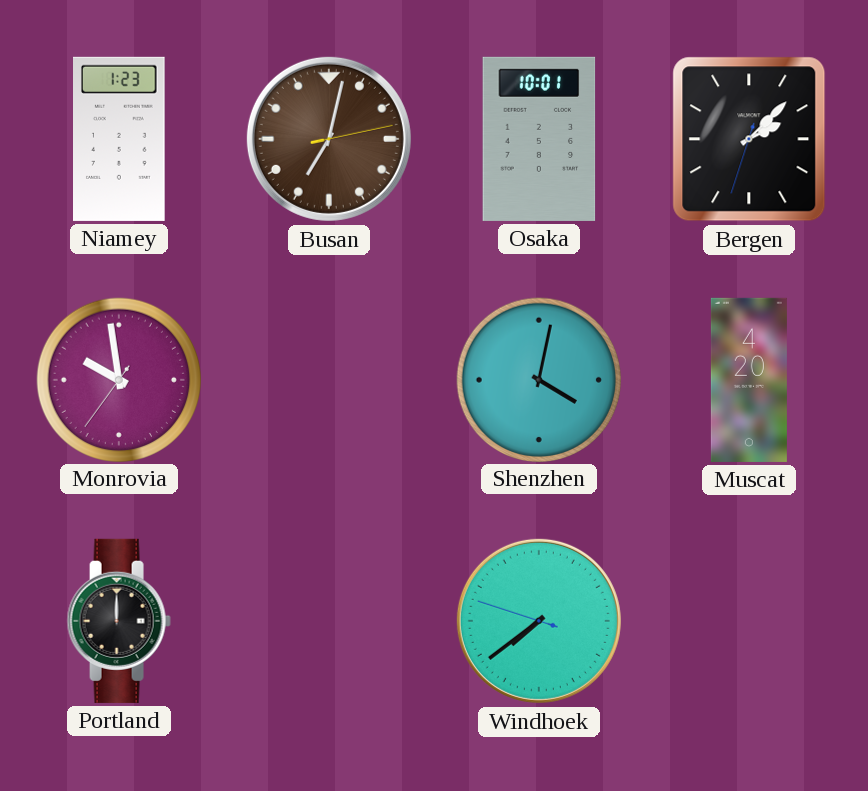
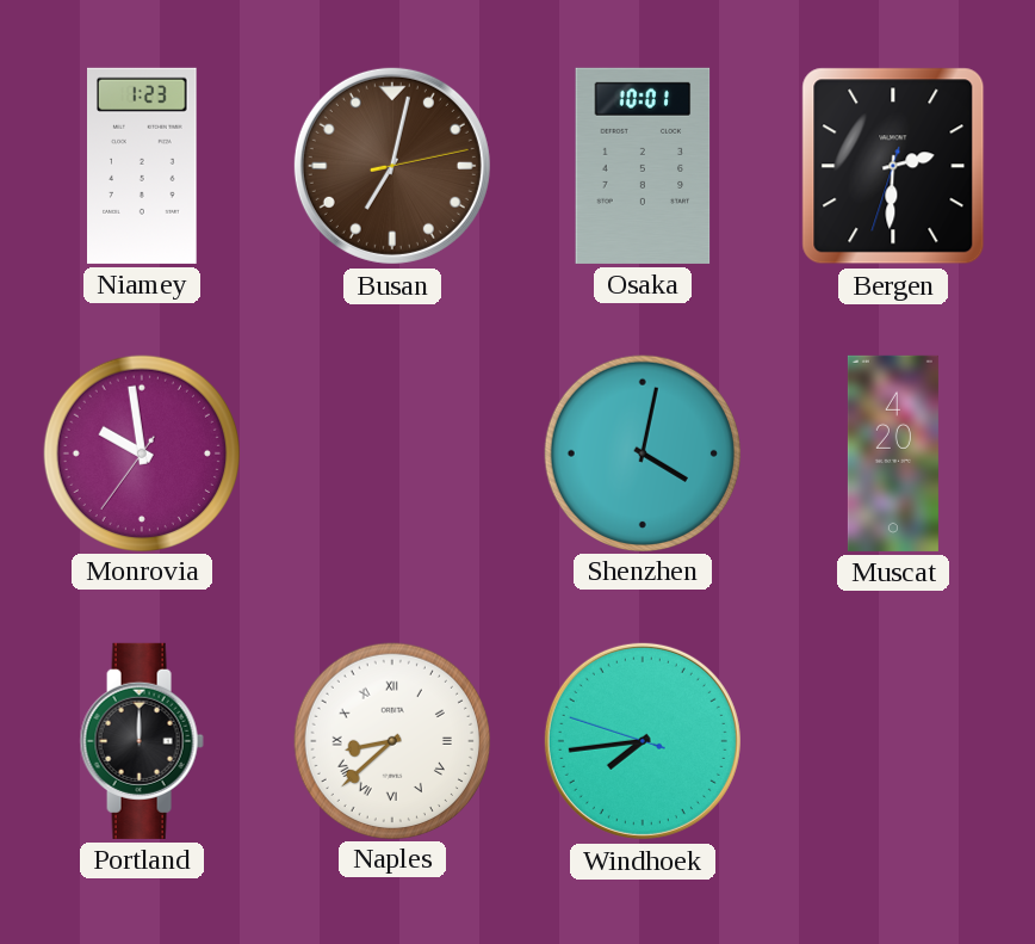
Bergen: 2:07 -> 2:30
Naples: none -> 8:38
Windhoek: 7:38 -> 7:43
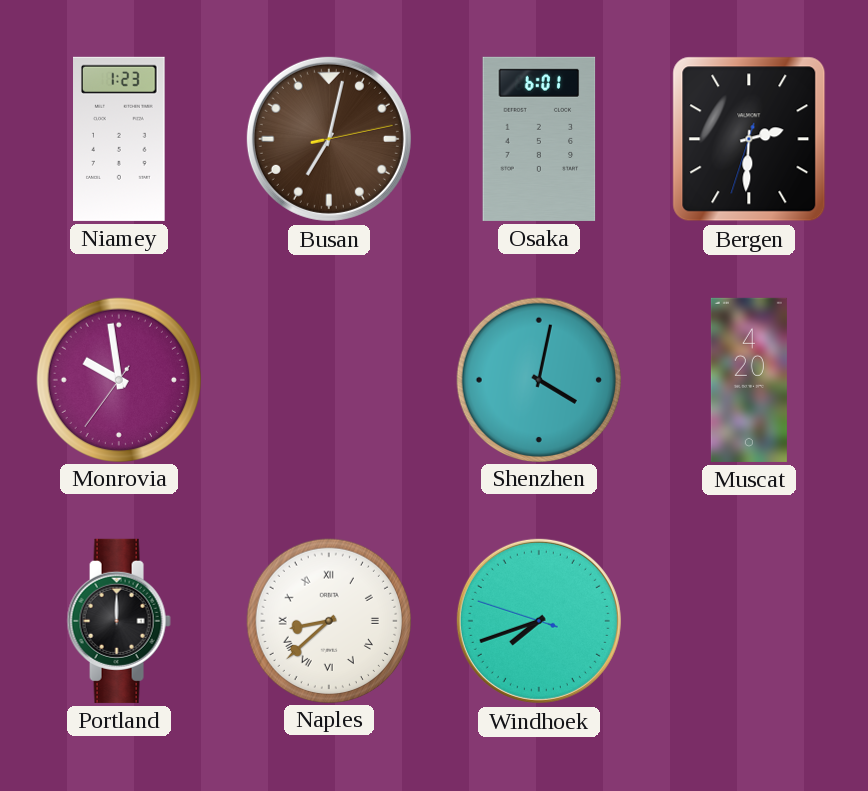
Osaka: 10:01 -> 6:01
Windhoek: 7:43 -> 7:41
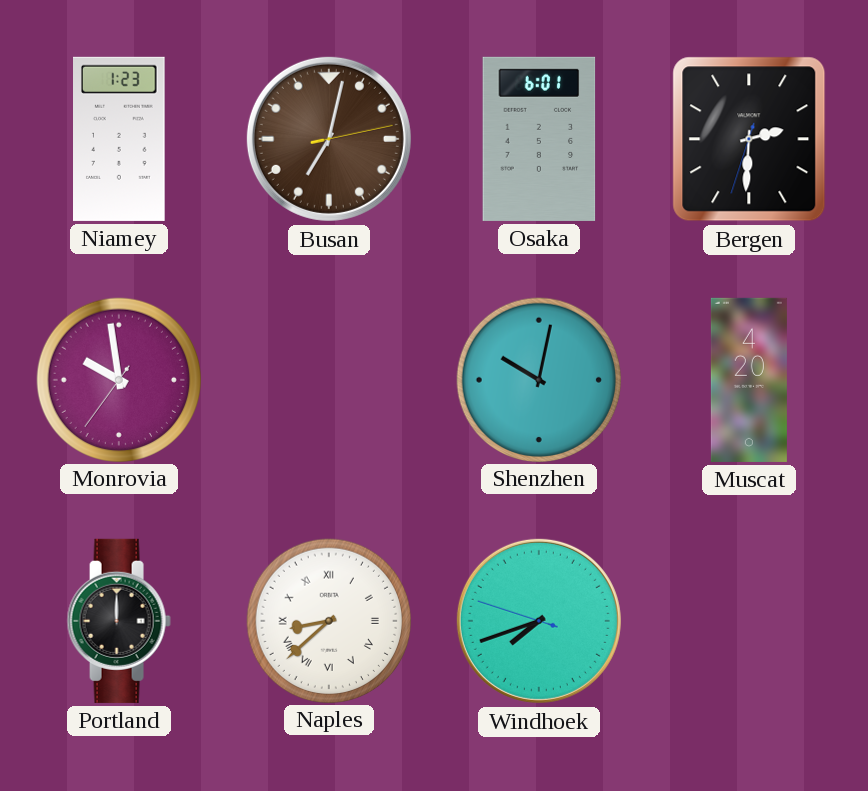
Shenzhen: 4:02 -> 10:02
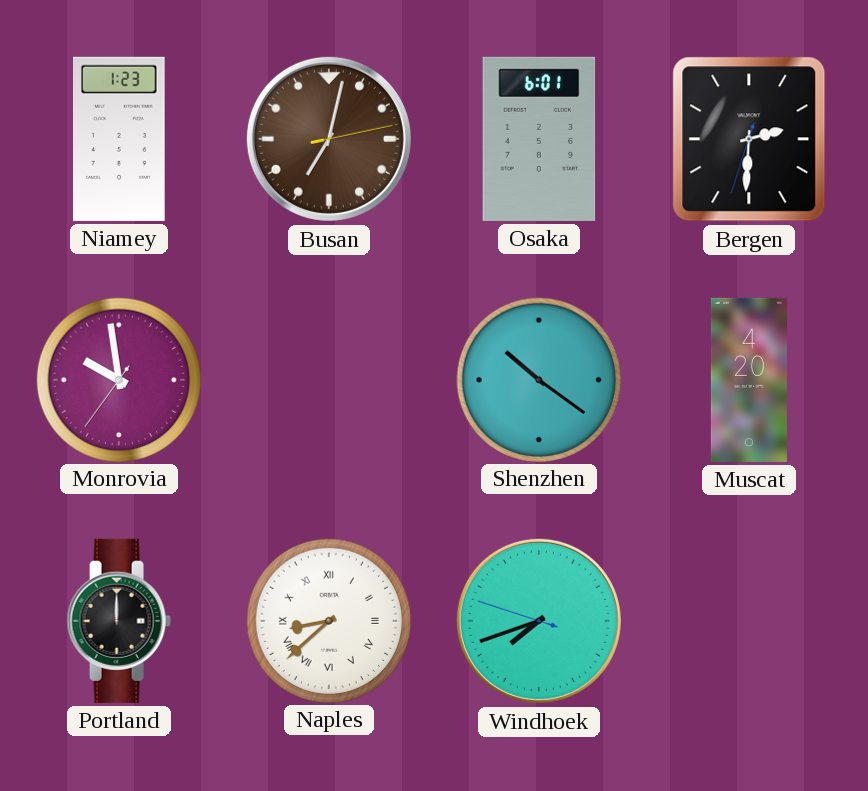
Shenzhen: 10:02 -> 10:21
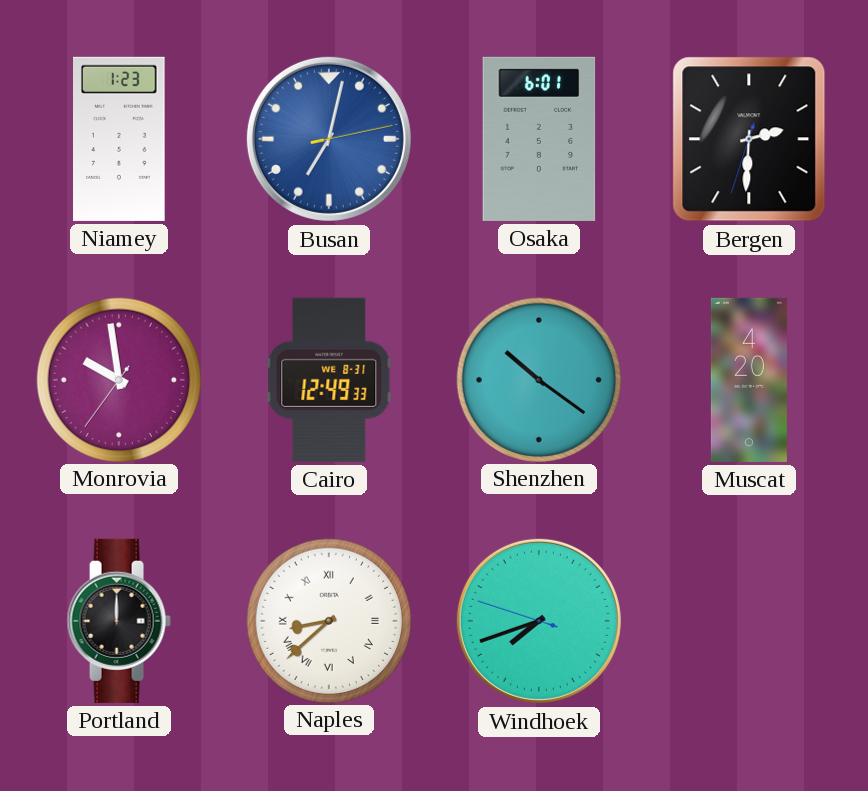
Busan dial: brown -> blue
Cairo: none -> 12:49
